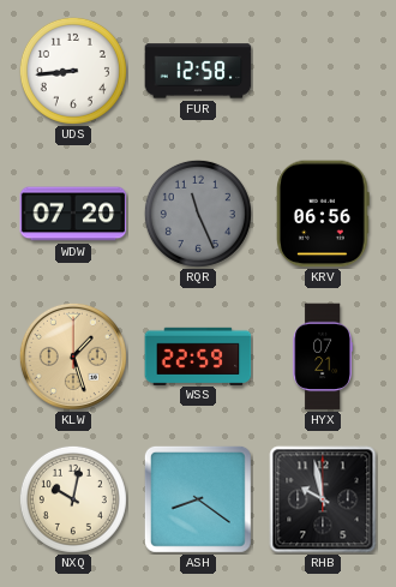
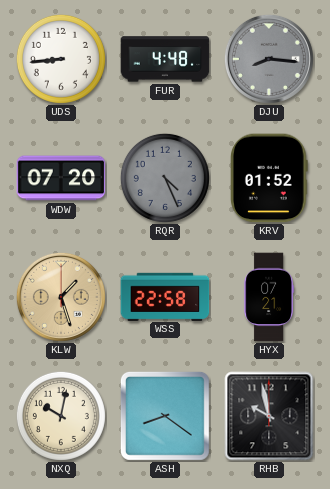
FUR: 12:58 -> 4:48
DJU: none -> 8:16
RQR: 11:26 -> 4:26
KRV: 06:56 -> 01:52
WSS: 22:59 -> 22:58
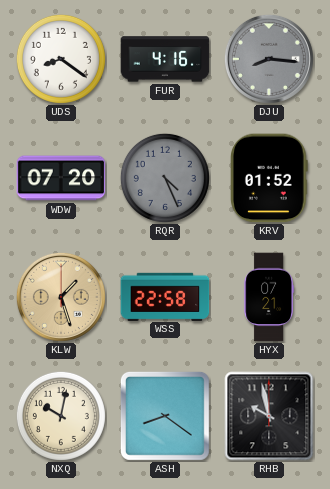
UDS: 8:44 -> 8:21
FUR: 4:48 -> 4:16
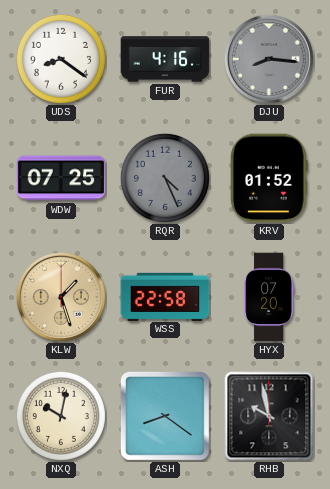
WDW: 07:20 -> 07:25
HYX: 07:21 -> 07:20
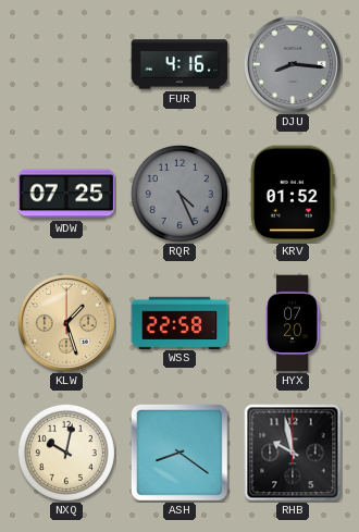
UDS: 8:21 -> none
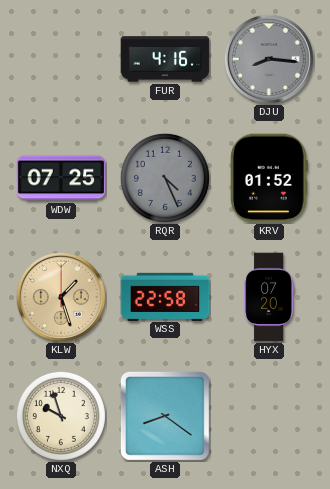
NXQ: 10:02 -> 9:57
RHB: 9:58 -> none
